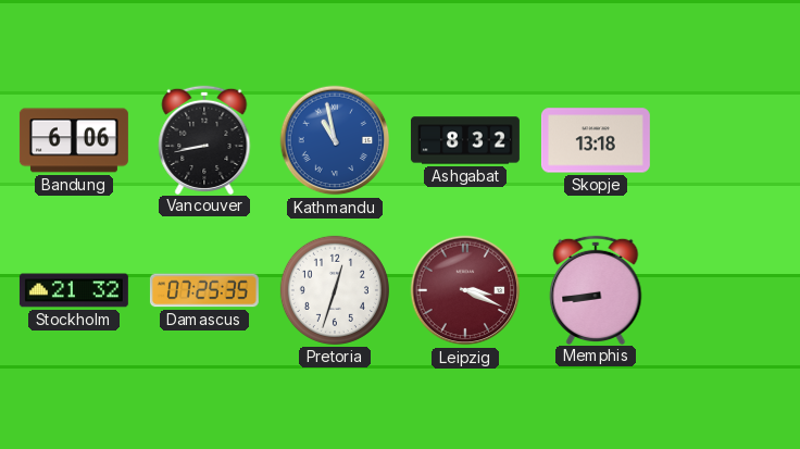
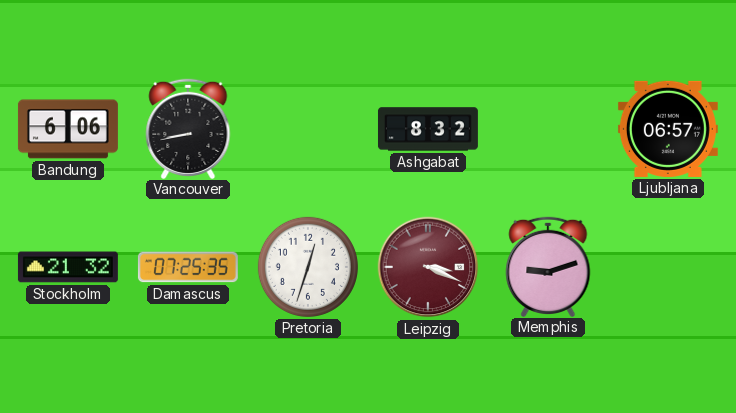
Kathmandu: 10:58 -> none
Skopje: 13:18 -> none
Ljubljana: none -> 06:57
Memphis: 8:44 -> 9:12
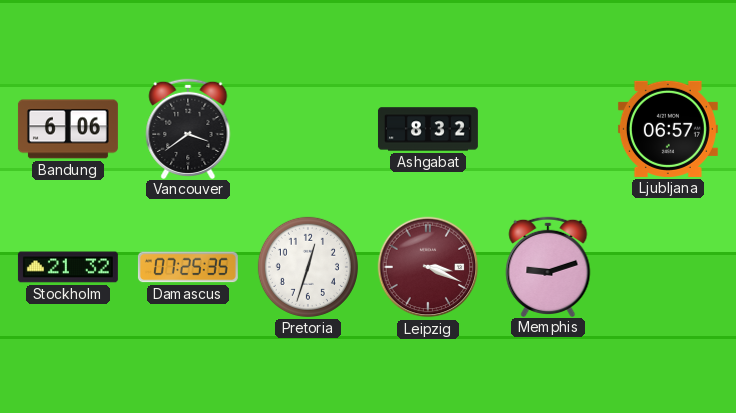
Vancouver: 8:43 -> 3:39
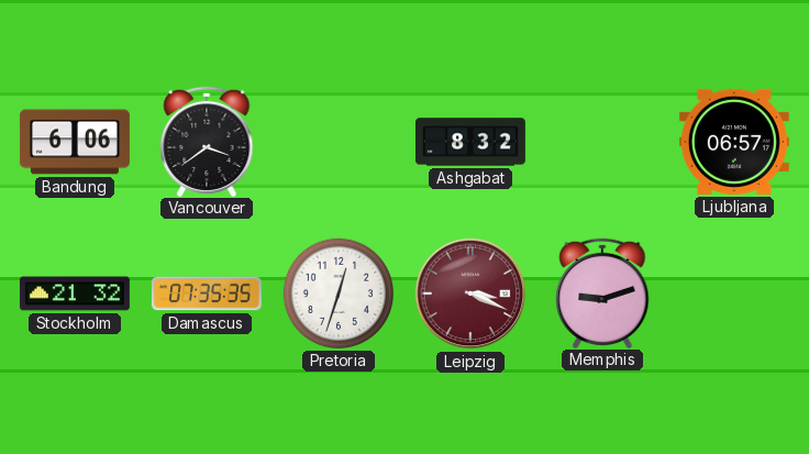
Damascus: 07:25 -> 07:35
